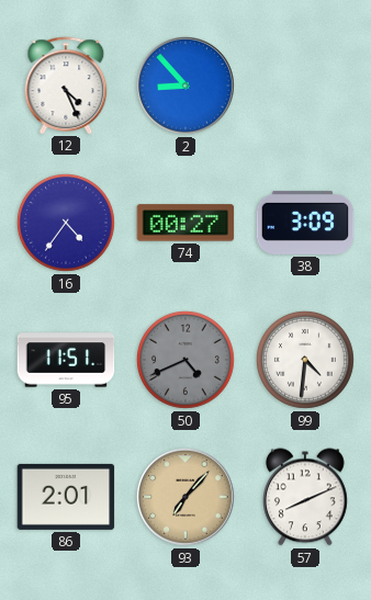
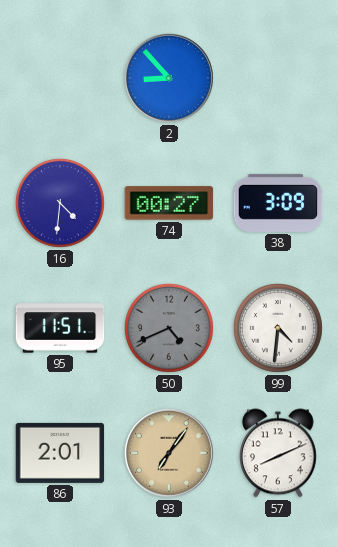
12: 4:26 -> none
16: 4:36 -> 4:31
93: 7:07 -> 7:06
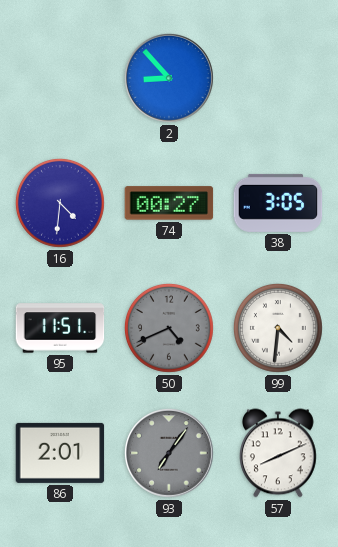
38: 3:09 -> 3:05
93 dial: champagne -> grey
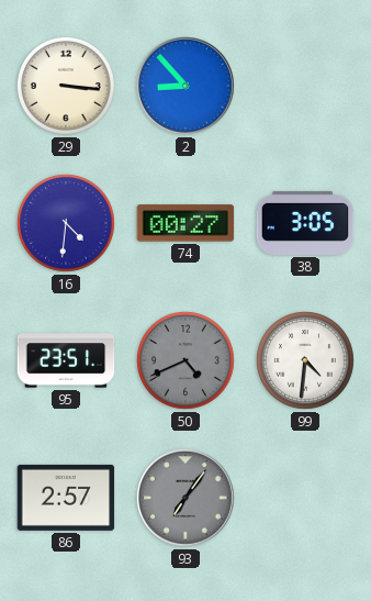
29: none -> 3:16
95: 11:51 -> 23:51
86: 2:01 -> 2:57
57: 8:11 -> none
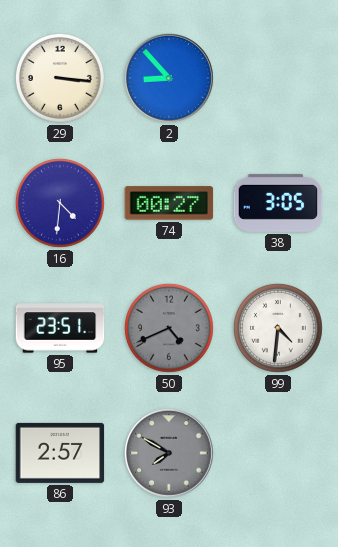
93: 7:06 -> 7:50
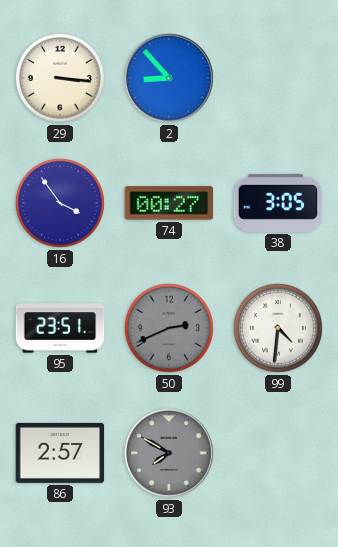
16: 4:31 -> 3:54
50: 4:41 -> 2:41
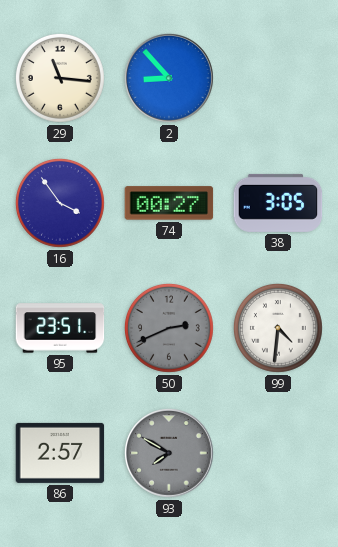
29: 3:16 -> 11:16
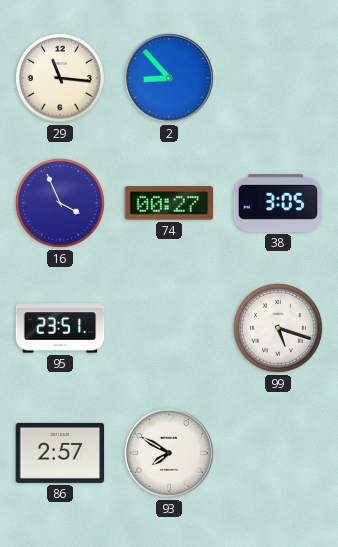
16: 3:54 -> 3:56
50: 2:41 -> none
99: 4:31 -> 5:18
93 dial: grey -> white
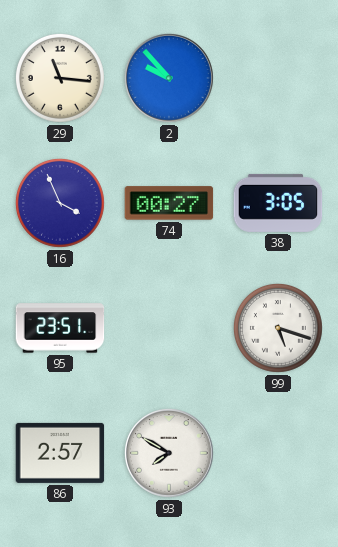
2: 8:53 -> 9:53
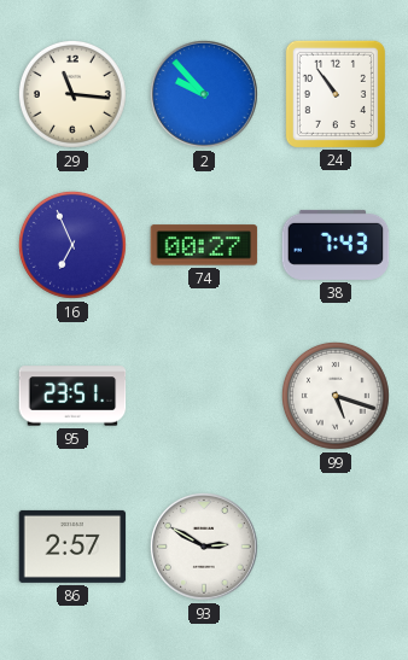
24: none -> 10:54
16: 3:56 -> 6:56
38: 3:05 -> 7:43
93: 7:50 -> 2:50
